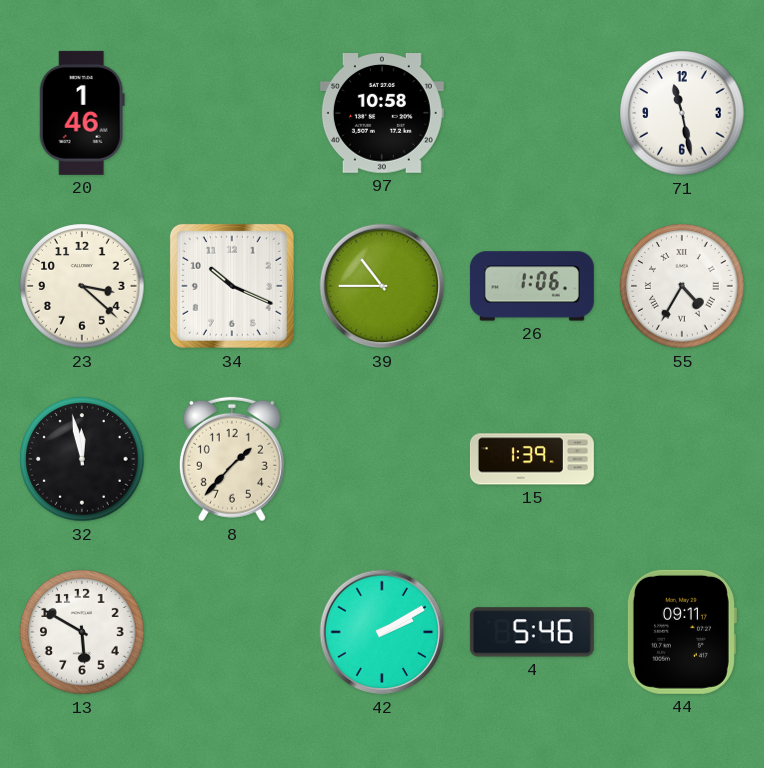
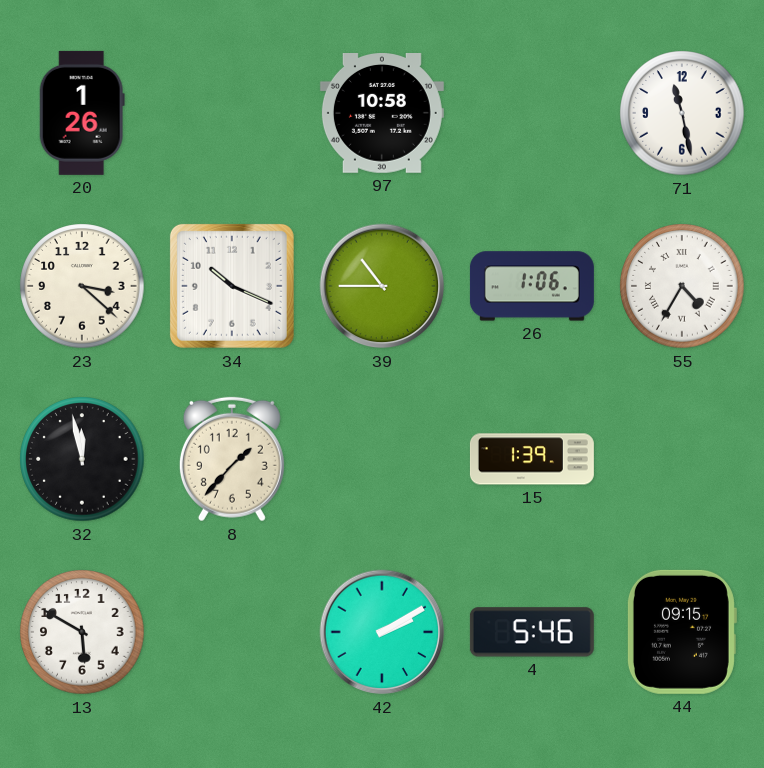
20: 1:46 -> 1:26
44: 09:11 -> 09:15
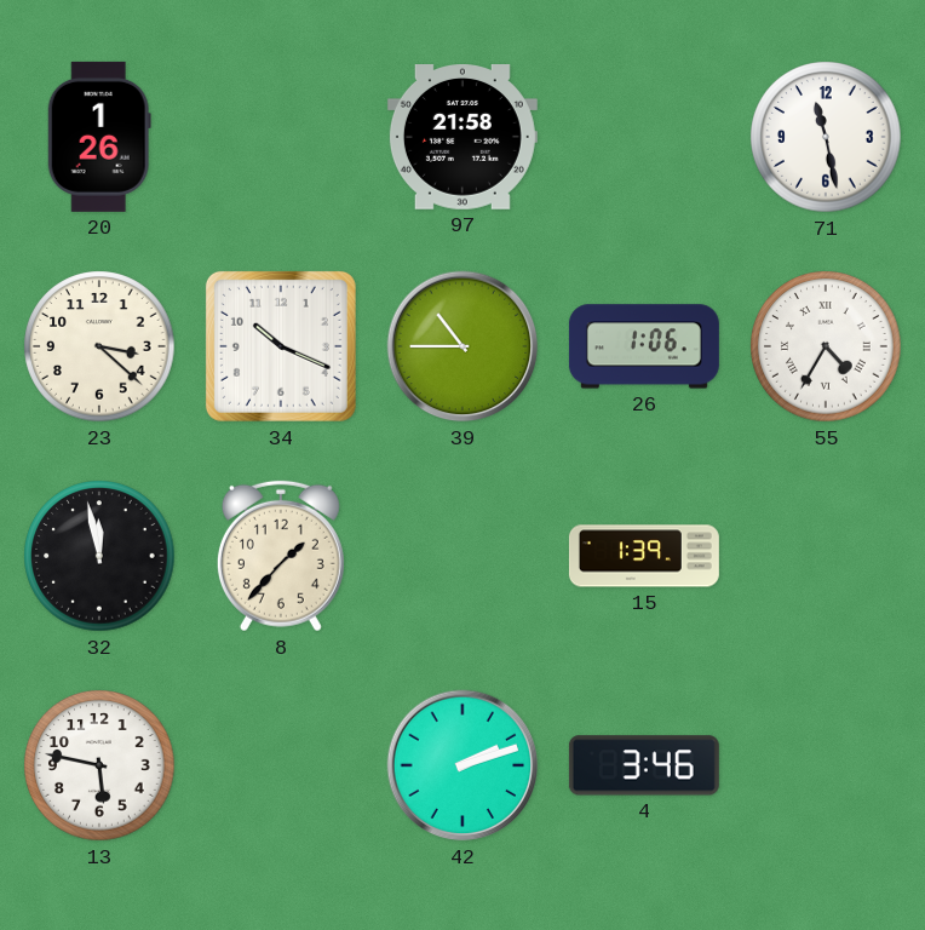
97: 10:58 -> 21:58
13: 5:50 -> 5:47
42: 2:10 -> 2:12
4: 5:46 -> 3:46
44: 09:15 -> none
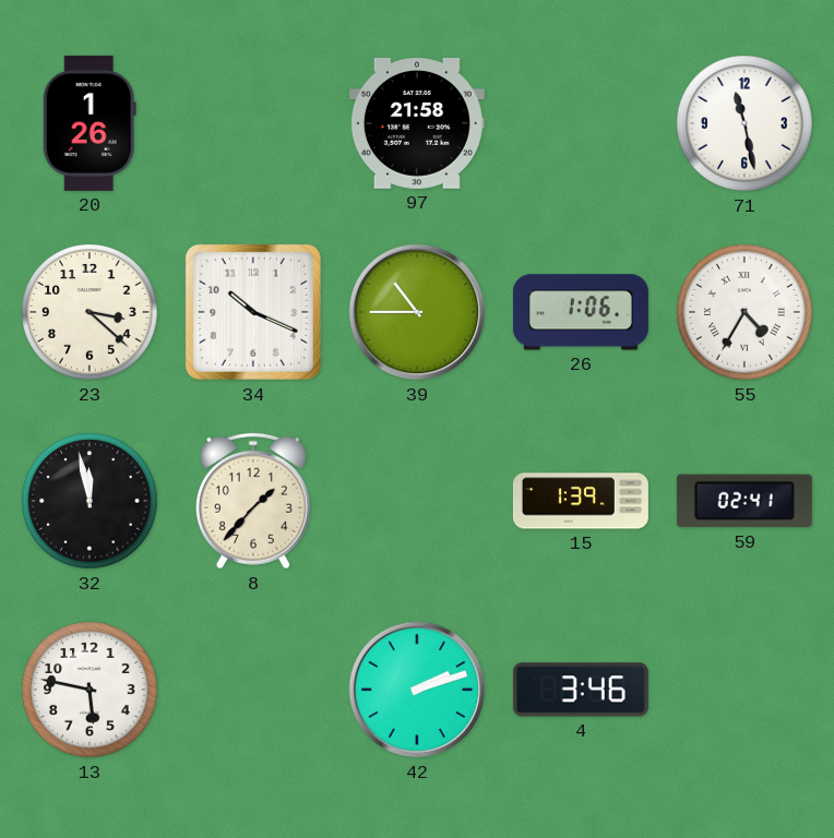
59: none -> 02:41
